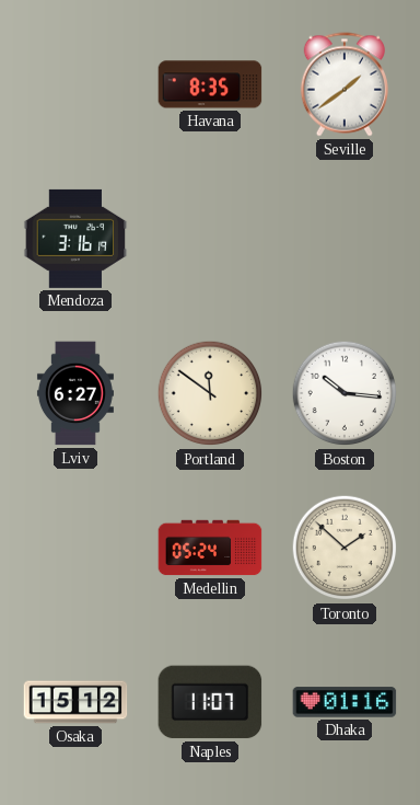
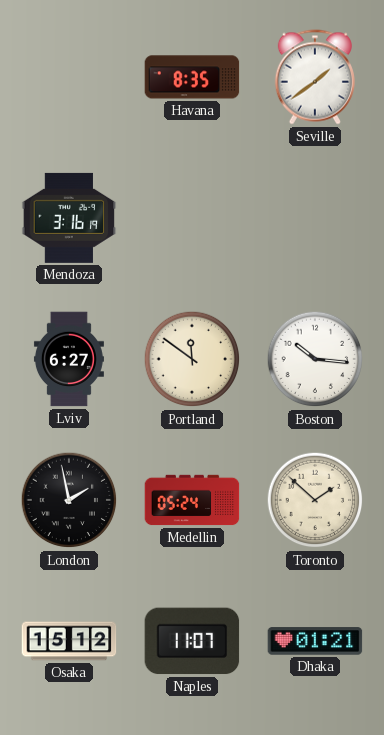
London: none -> 1:58
Dhaka: 01:16 -> 01:21
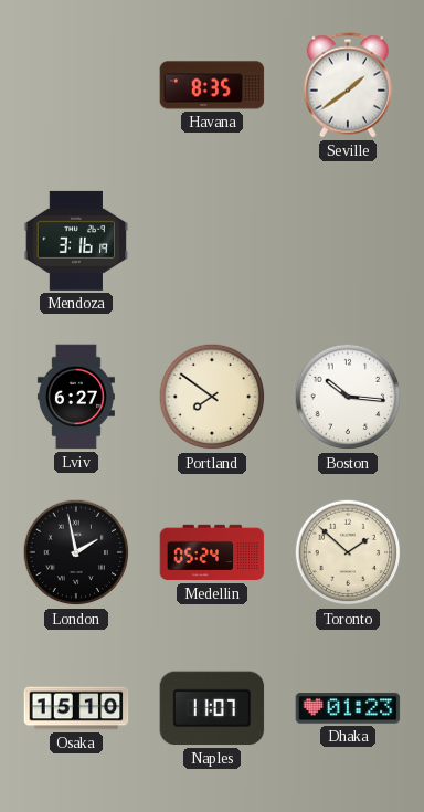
Portland: 11:51 -> 7:51
Osaka: 15:12 -> 15:10
Dhaka: 01:21 -> 01:23
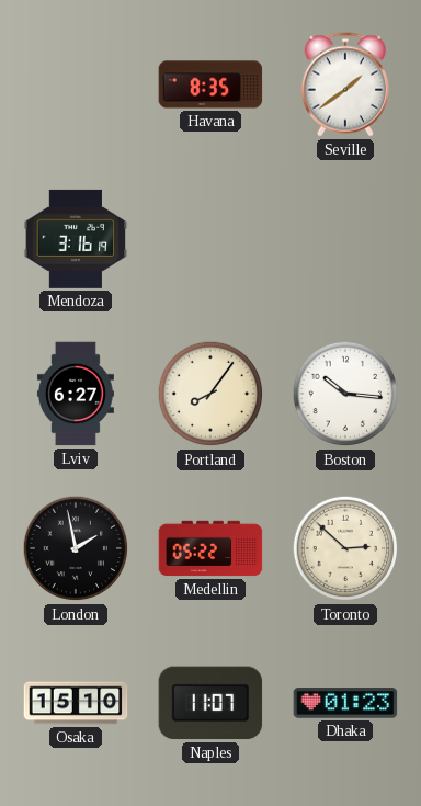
Portland: 7:51 -> 8:06
Medellin: 05:24 -> 05:22
Toronto: 1:52 -> 2:52
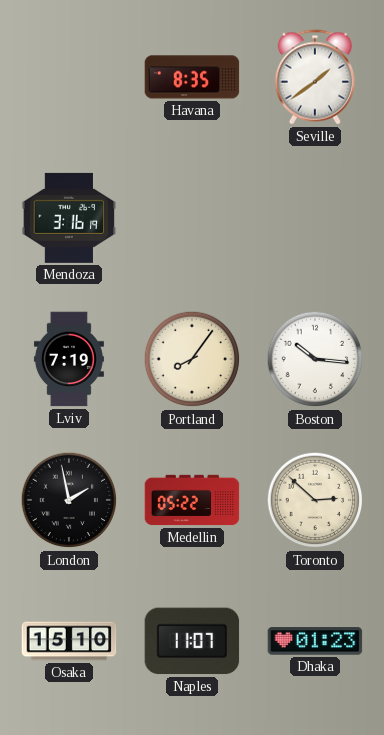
Lviv: 6:27 -> 7:19
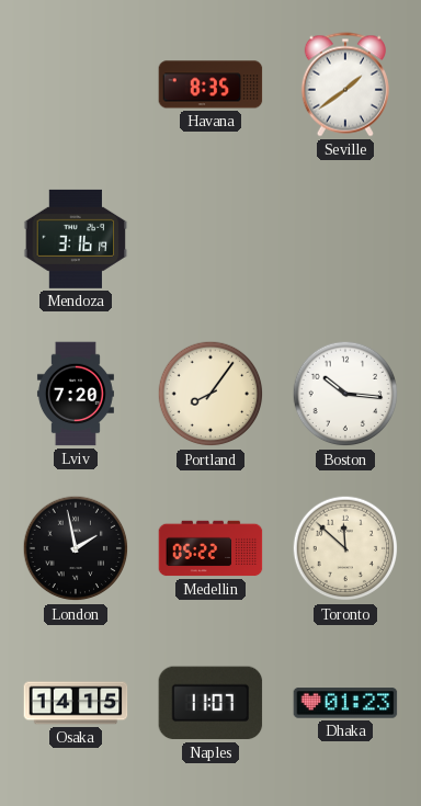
Lviv: 7:19 -> 7:20
Toronto: 2:52 -> 11:52
Osaka: 15:10 -> 14:15
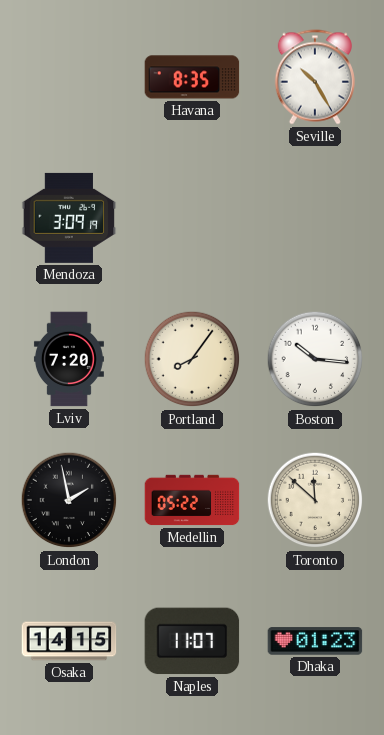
Seville: 1:39 -> 10:25
Mendoza: 3:16 -> 3:09
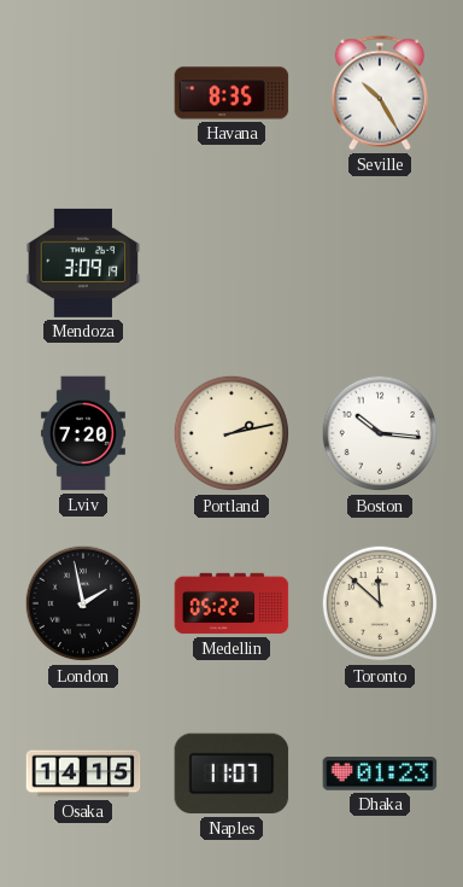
Portland: 8:06 -> 2:13
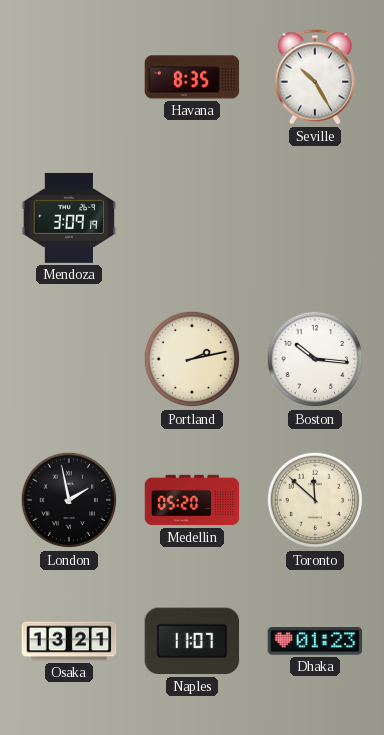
Lviv: 7:20 -> none
Medellin: 05:22 -> 05:20
Osaka: 14:15 -> 13:21
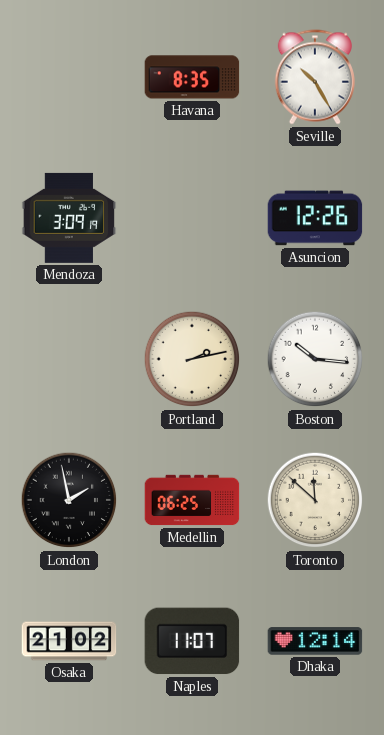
Asuncion: none -> 12:26
Medellin: 05:20 -> 06:25
Osaka: 13:21 -> 21:02
Dhaka: 01:23 -> 12:14
